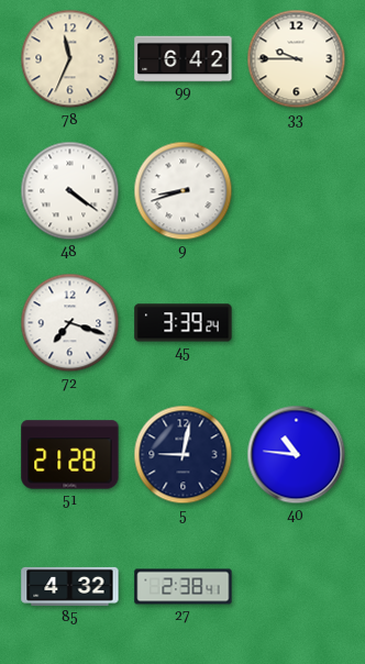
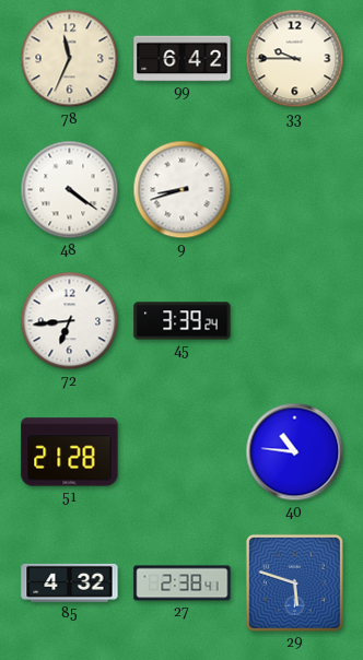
72: 7:18 -> 6:44
5: 9:02 -> none
29: none -> 5:48
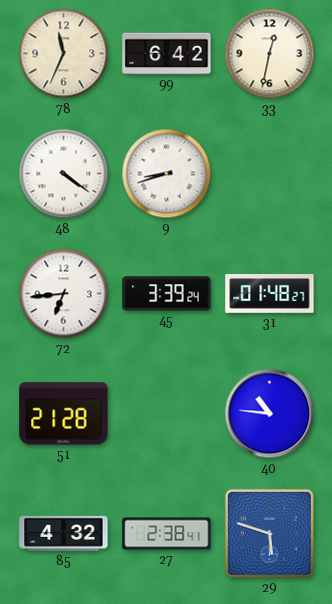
33: 9:45 -> 12:32
31: none -> 01:48
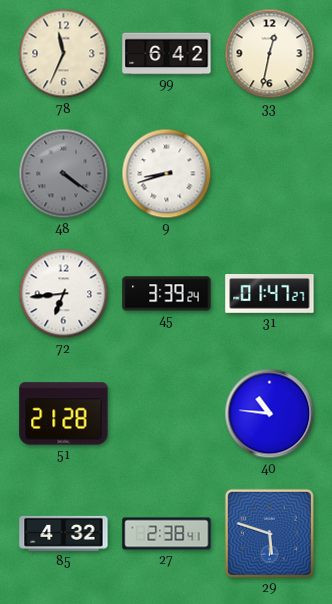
48 dial: white -> grey
31: 01:48 -> 01:47
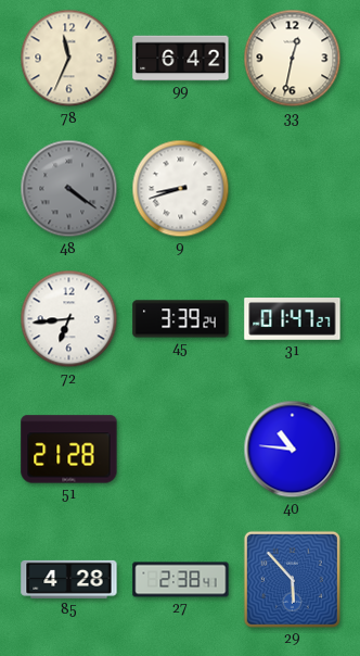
85: 4:32 -> 4:28
29: 5:48 -> 5:53
